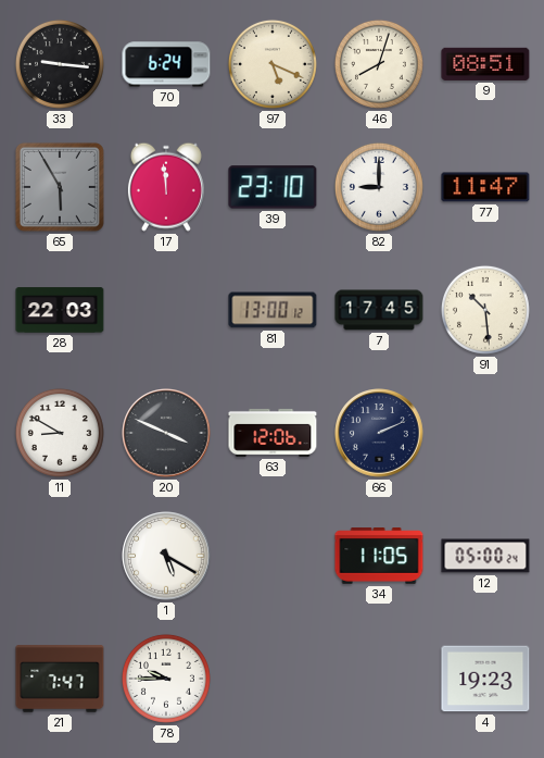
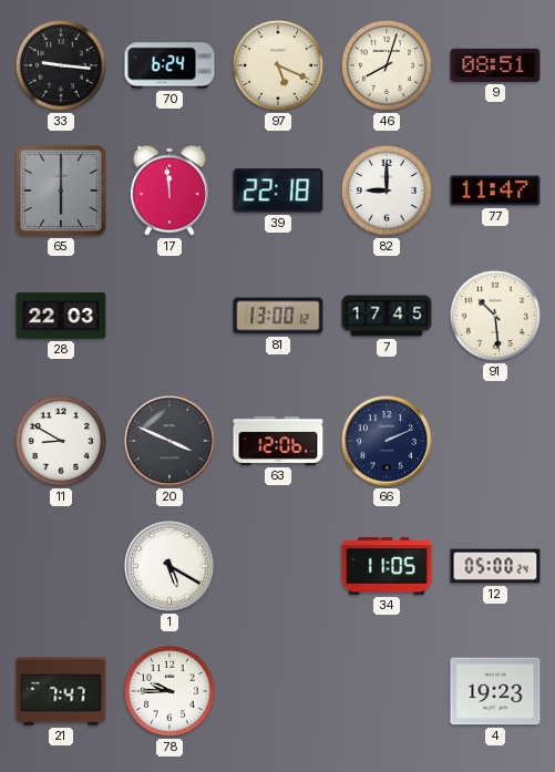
65: 5:55 -> 6:00
39: 23:10 -> 22:18
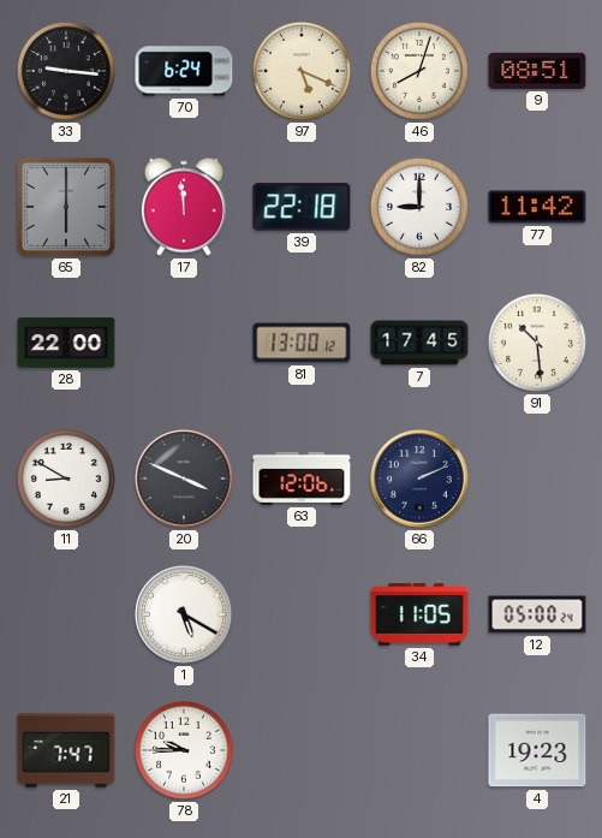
77: 11:47 -> 11:42
28: 22:03 -> 22:00
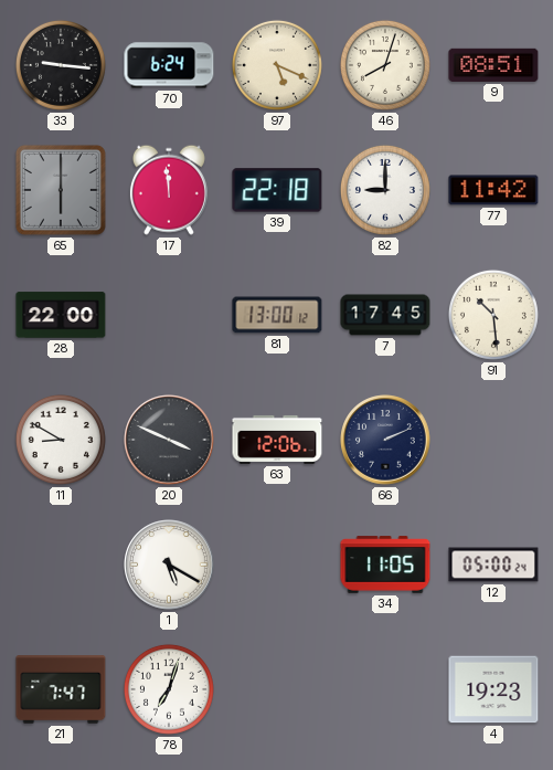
78: 9:45 -> 7:03
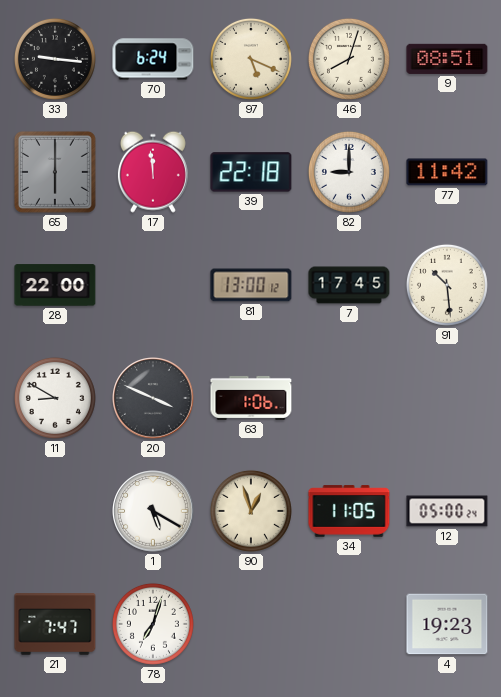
63: 12:06 -> 1:06
66: 2:11 -> none
90: none -> 12:57
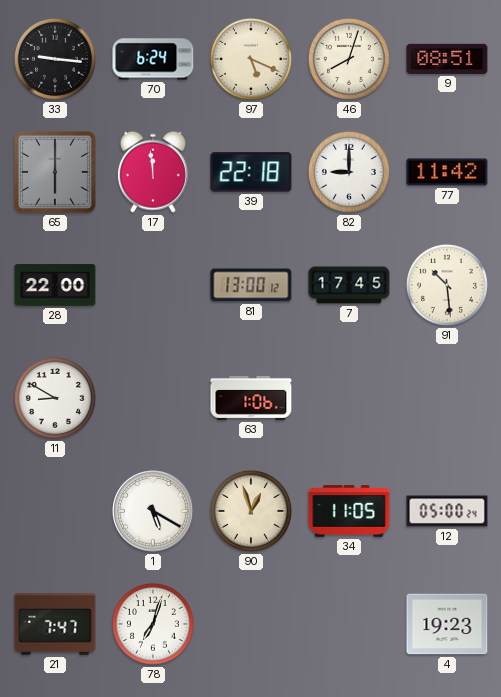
20: 3:49 -> none
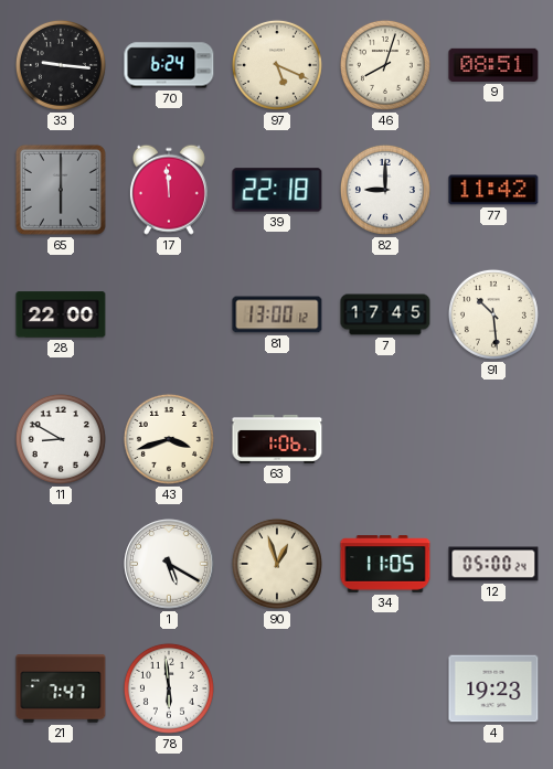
43: none -> 3:42
78: 7:03 -> 5:59
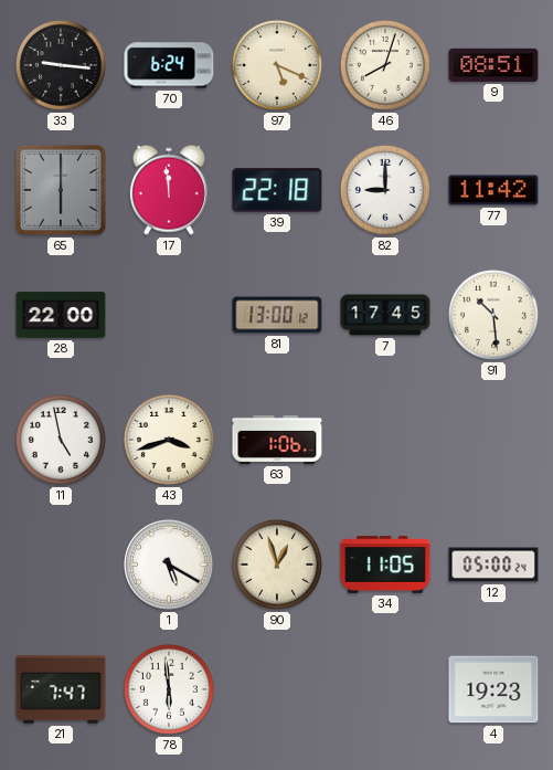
11: 8:50 -> 4:58
